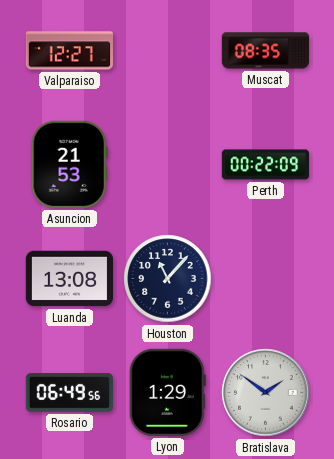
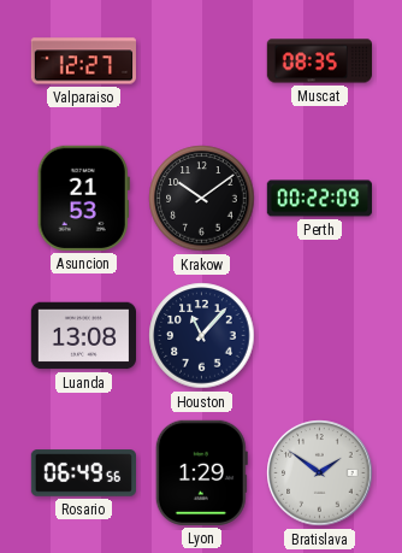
Krakow: none -> 10:09
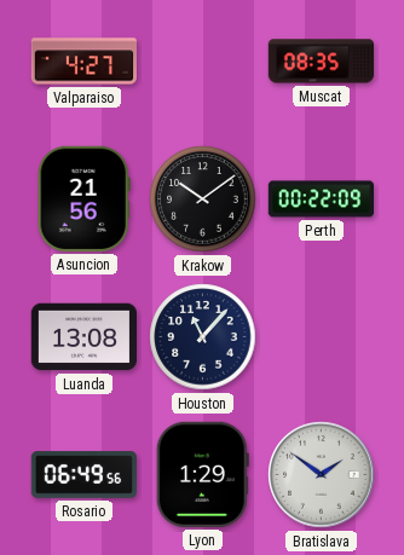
Valparaiso: 12:27 -> 4:27
Asuncion: 21:53 -> 21:56
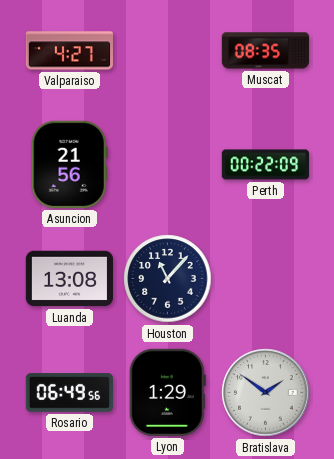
Krakow: 10:09 -> none
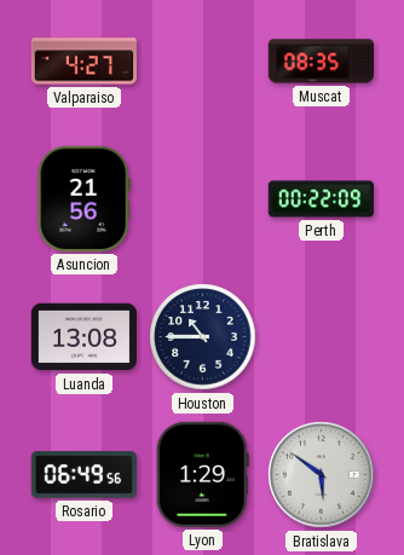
Houston: 11:07 -> 10:45
Bratislava: 1:51 -> 5:51
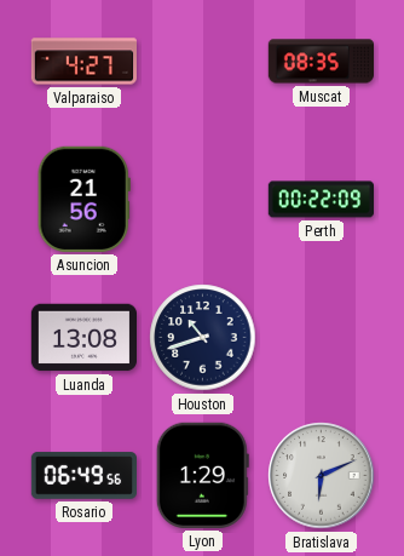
Houston: 10:45 -> 10:42
Bratislava: 5:51 -> 6:11
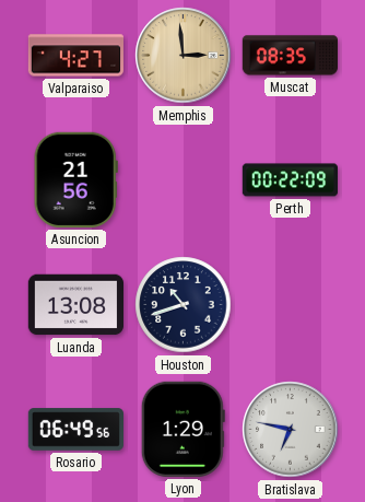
Memphis: none -> 2:59
Bratislava: 6:11 -> 6:47
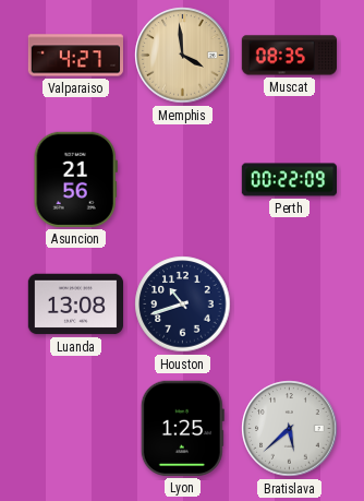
Memphis: 2:59 -> 3:59
Rosario: 06:49 -> none
Lyon: 1:29 -> 1:25
Bratislava: 6:47 -> 5:38
